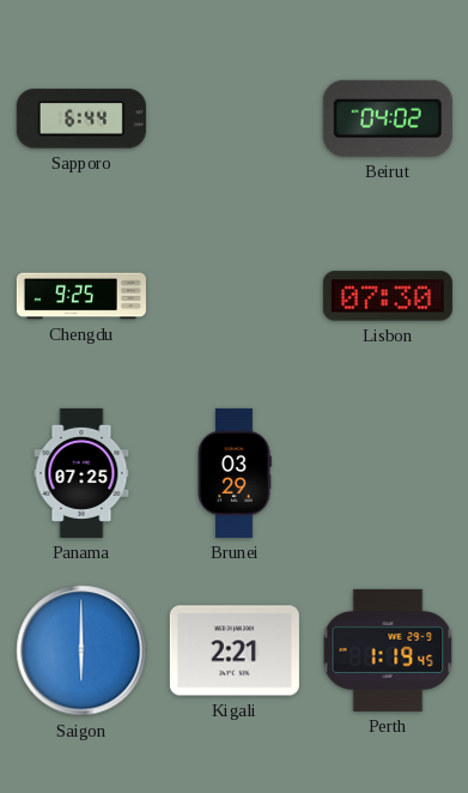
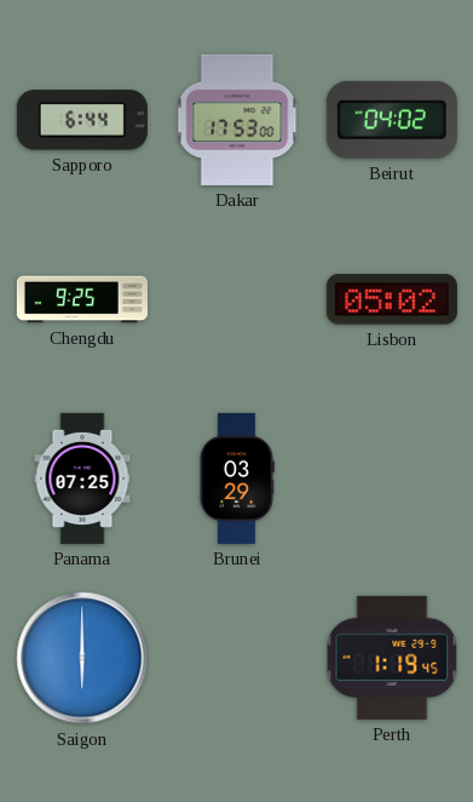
Dakar: none -> 17:53
Lisbon: 07:30 -> 05:02
Kigali: 2:21 -> none
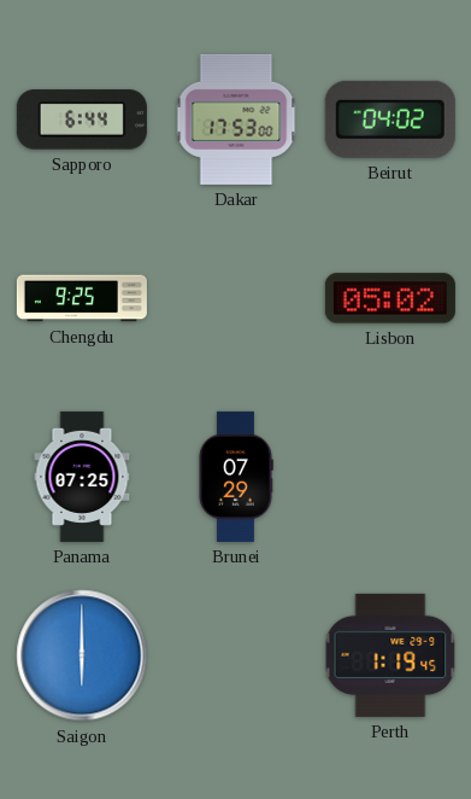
Brunei: 03:29 -> 07:29
